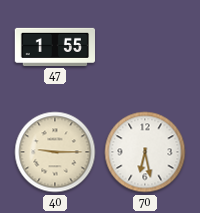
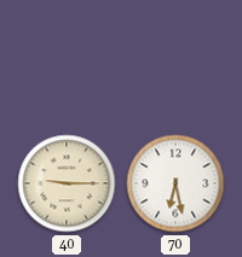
47: 1:55 -> none
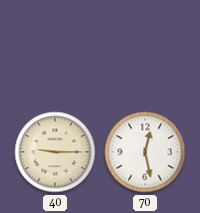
70: 6:28 -> 12:28
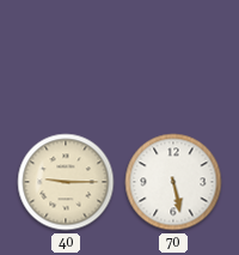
70: 12:28 -> 5:28
